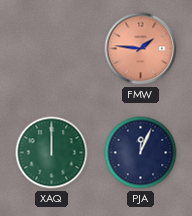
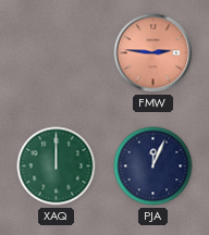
FMW: 1:46 -> 2:46
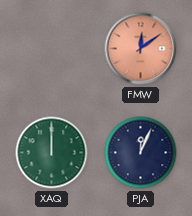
FMW: 2:46 -> 12:09
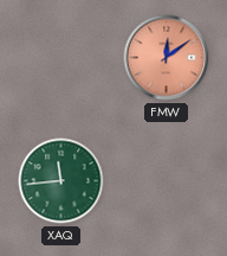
XAQ: 12:00 -> 11:44
PJA: 12:04 -> none
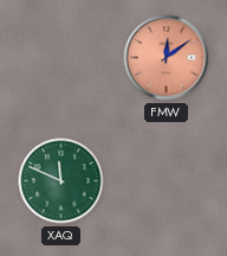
XAQ: 11:44 -> 11:49
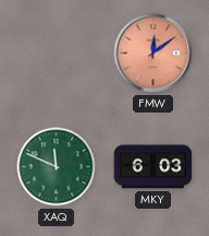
MKY: none -> 6:03
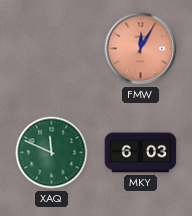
FMW: 12:09 -> 12:05
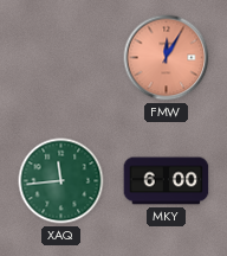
XAQ: 11:49 -> 11:44
MKY: 6:03 -> 6:00
